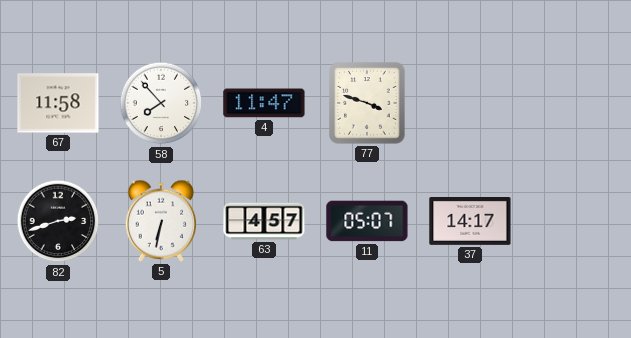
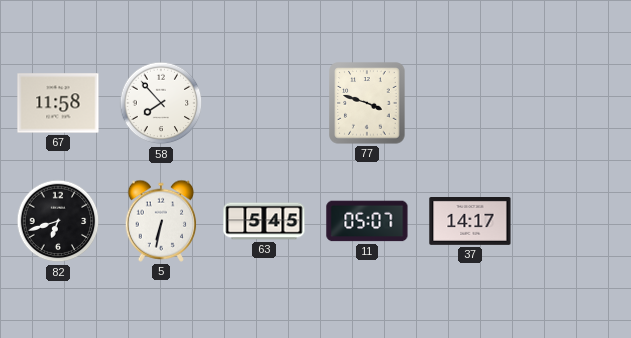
4: 11:47 -> none
82: 2:42 -> 6:42
63: 4:57 -> 5:45
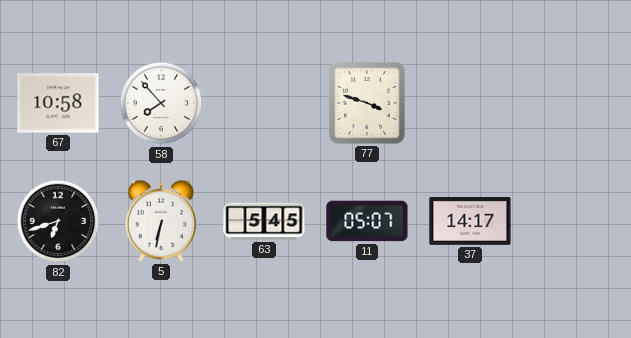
67: 11:58 -> 10:58
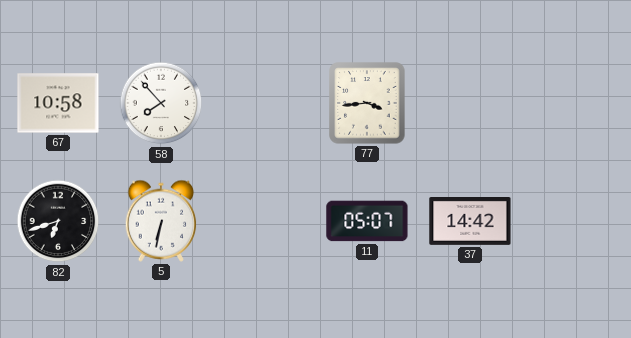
77: 3:48 -> 3:44
63: 5:45 -> none
37: 14:17 -> 14:42
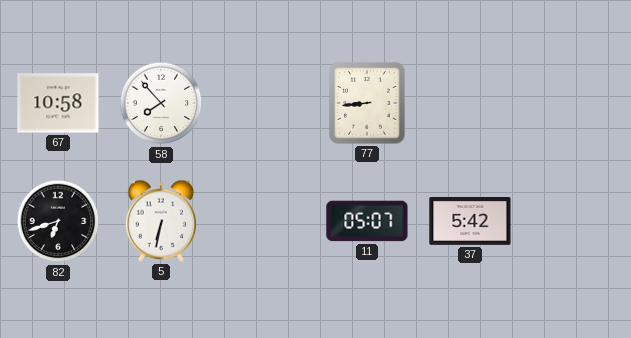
77: 3:44 -> 8:44
37: 14:42 -> 5:42
